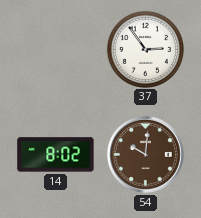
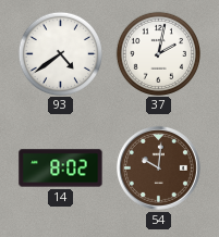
93: none -> 4:39
37: 2:54 -> 2:02
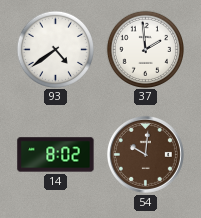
37: 2:02 -> 1:59
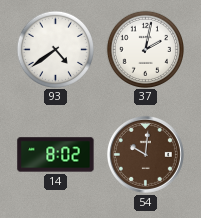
37: 1:59 -> 2:02
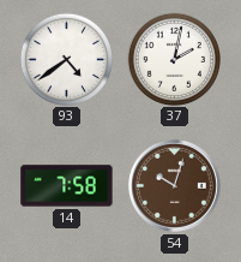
14: 8:02 -> 7:58
54: 10:01 -> 10:03
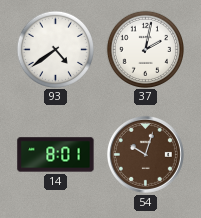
14: 7:58 -> 8:01
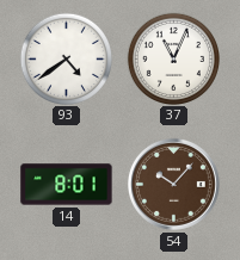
37: 2:02 -> 11:04
54: 10:03 -> 10:07
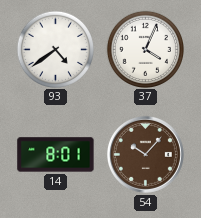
37: 11:04 -> 4:04
